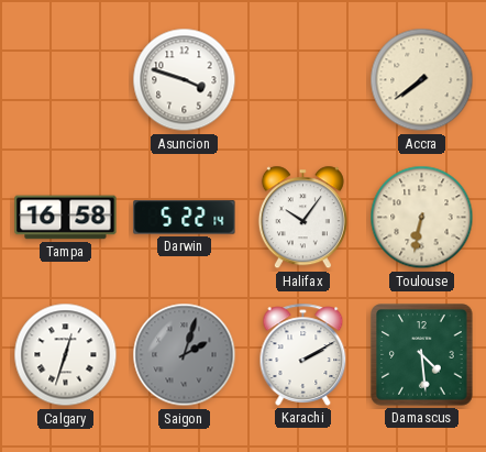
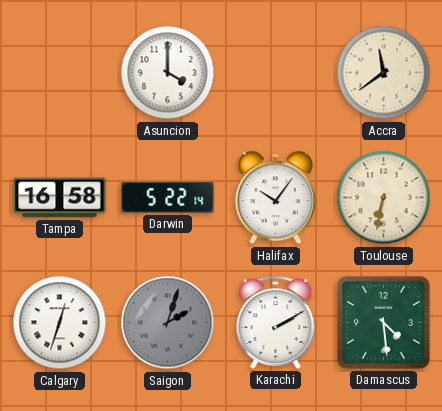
Asuncion: 3:48 -> 4:00
Accra: 7:39 -> 11:39
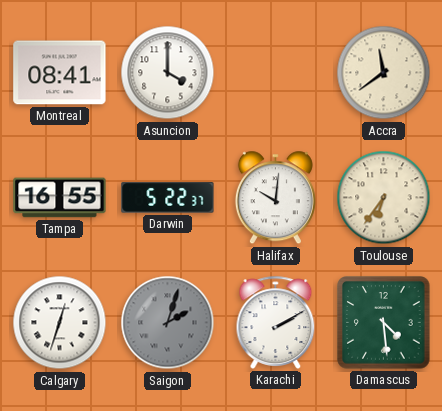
Montreal: none -> 08:41
Tampa: 16:58 -> 16:55
Darwin: 5:22:14 -> 5:22:37
Halifax: 10:06 -> 10:01
Toulouse: 6:32 -> 6:36
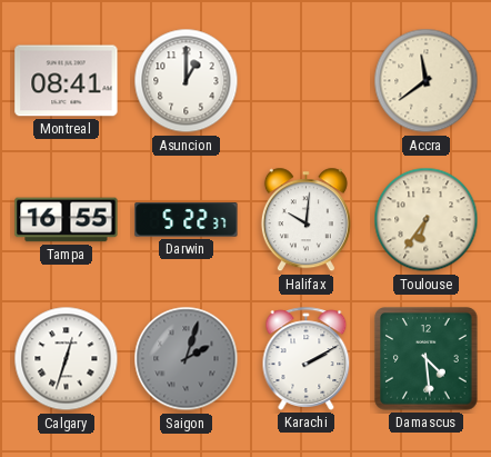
Asuncion: 4:00 -> 1:00
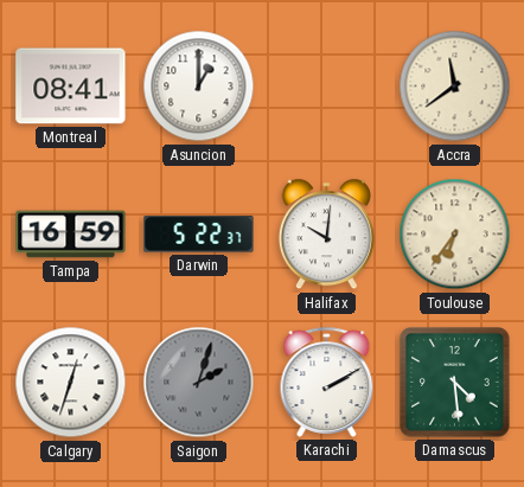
Tampa: 16:55 -> 16:59
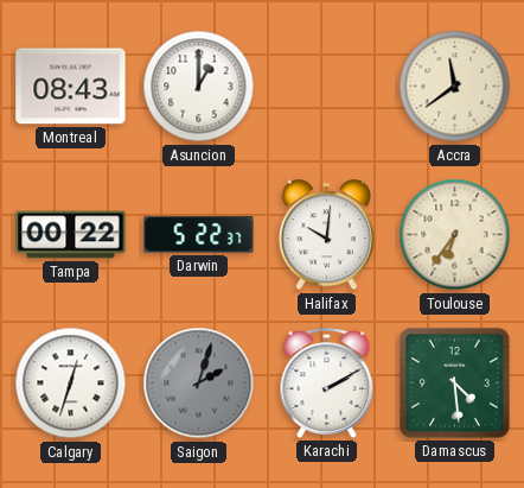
Montreal: 08:41 -> 08:43
Tampa: 16:59 -> 00:22
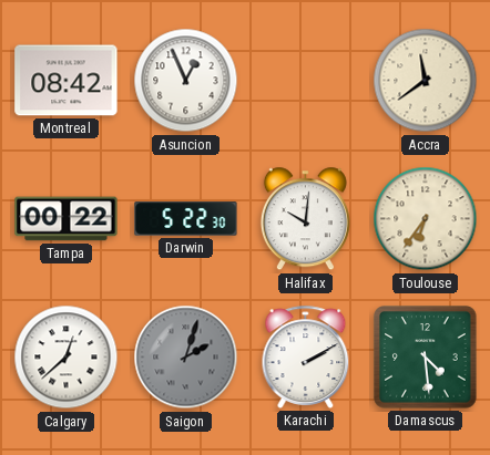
Montreal: 08:43 -> 08:42
Asuncion: 1:00 -> 12:56
Darwin: 5:22:37 -> 5:22:30
Calgary: 12:33 -> 12:38
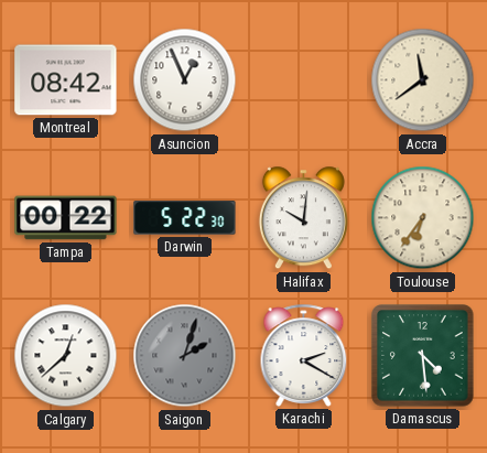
Karachi: 2:10 -> 2:20
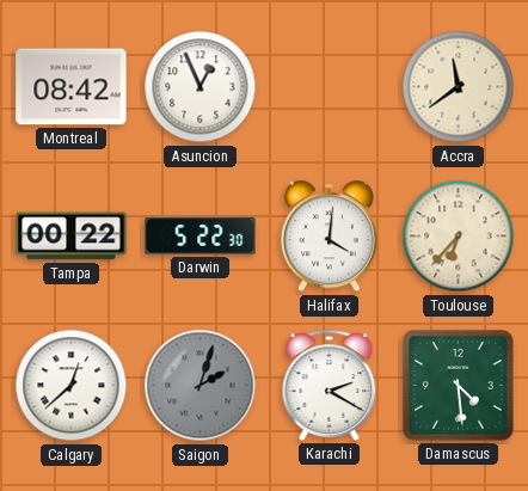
Halifax: 10:01 -> 4:01
Toulouse: 6:36 -> 6:37
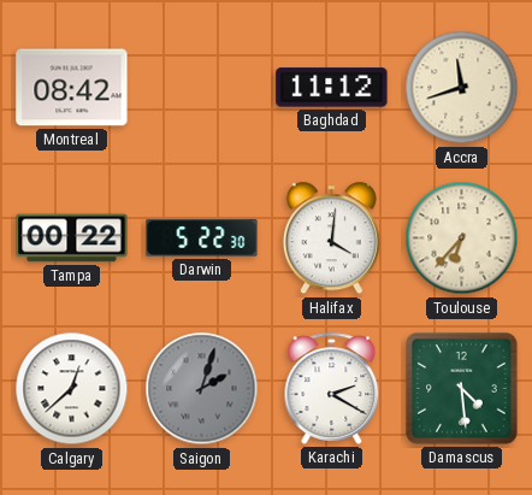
Asuncion: 12:56 -> none
Baghdad: none -> 11:12
Accra: 11:39 -> 11:42
